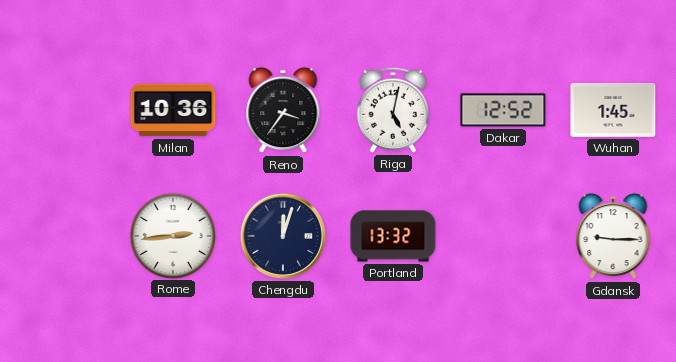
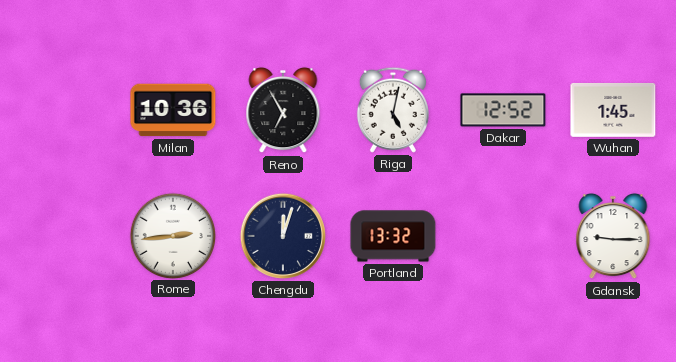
Reno: 3:36 -> 6:55
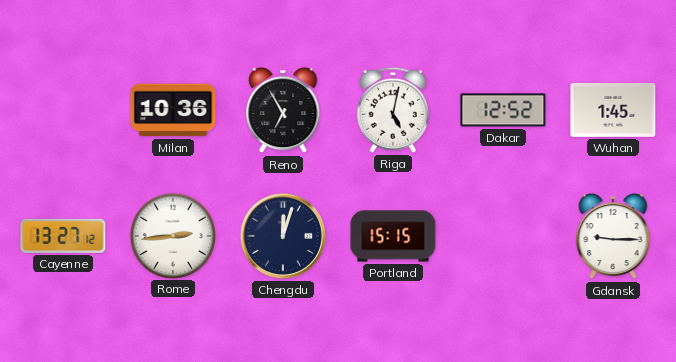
Cayenne: none -> 13:27
Portland: 13:32 -> 15:15
